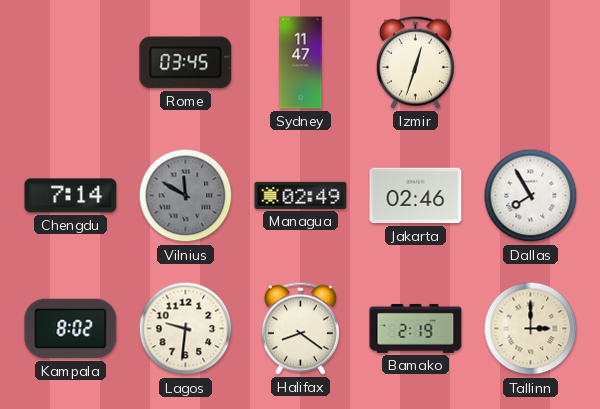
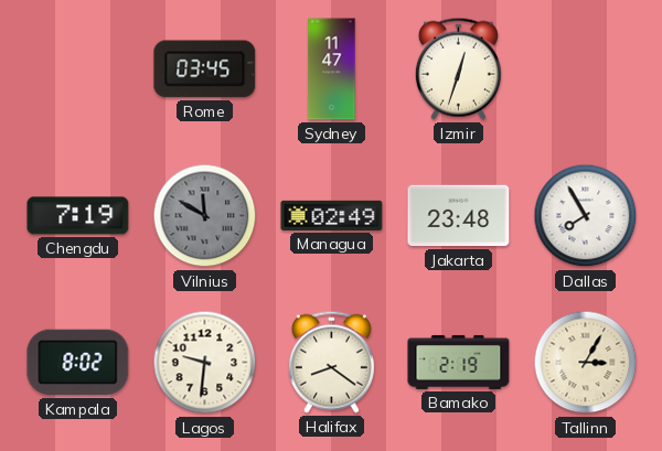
Chengdu: 7:14 -> 7:19
Jakarta: 02:46 -> 23:48
Tallinn: 3:00 -> 3:05
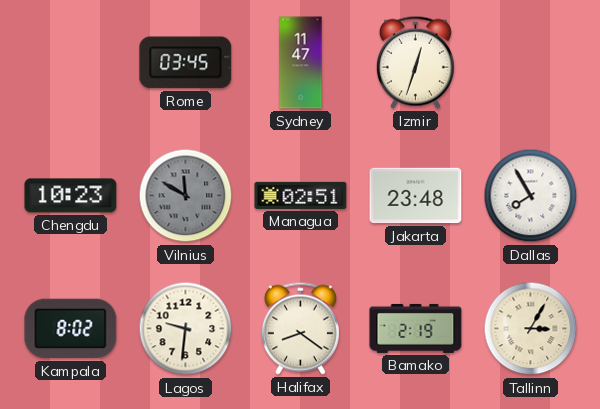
Chengdu: 7:19 -> 10:23
Managua: 02:49 -> 02:51
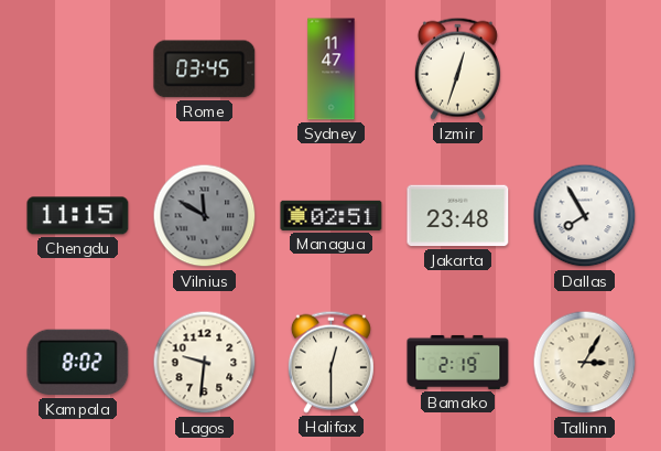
Chengdu: 10:23 -> 11:15
Halifax: 8:21 -> 12:30
